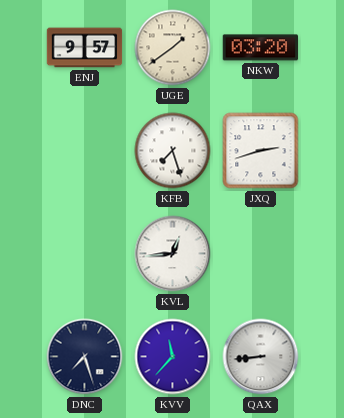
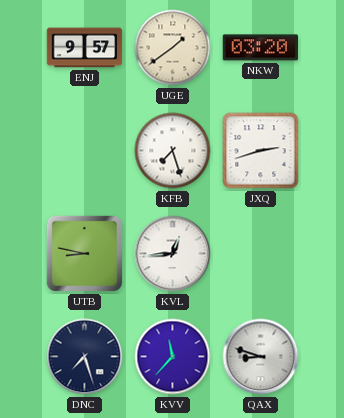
UTB: none -> 8:47
QAX: 8:44 -> 8:48
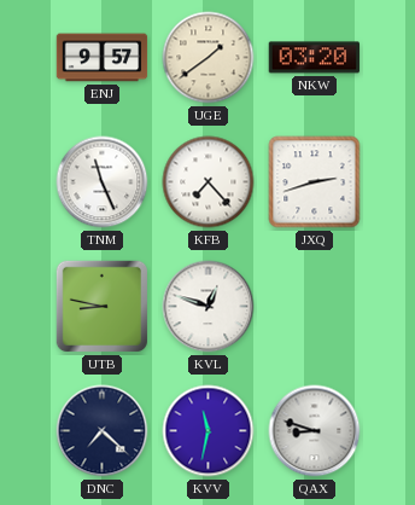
TNM: none -> 11:26
KFB: 7:27 -> 7:23
KVL: 12:44 -> 12:48
DNC: 7:27 -> 7:22
KVV: 11:37 -> 11:32
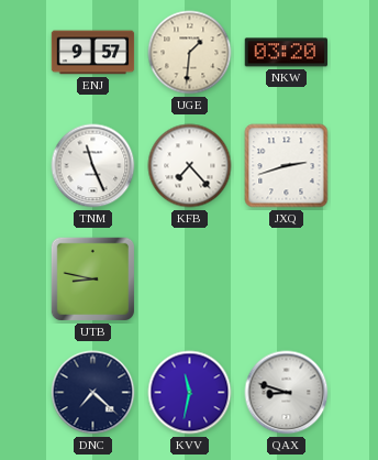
UGE: 1:39 -> 1:31
KVL: 12:48 -> none
